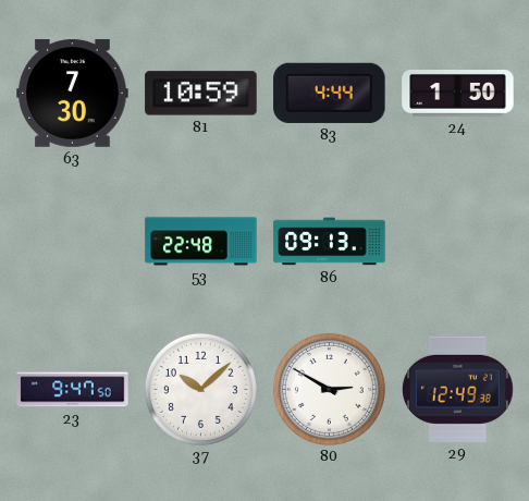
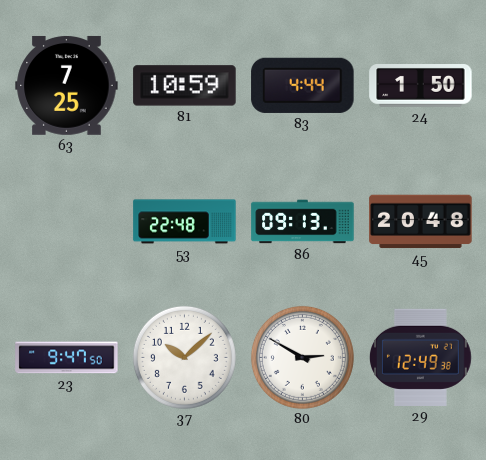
63: 7:30 -> 7:25
45: none -> 20:48
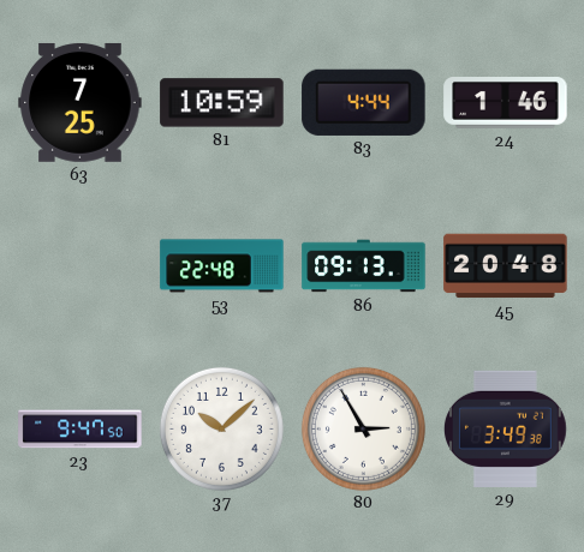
24: 1:50 -> 1:46
80: 2:50 -> 2:55
29: 12:49 -> 3:49
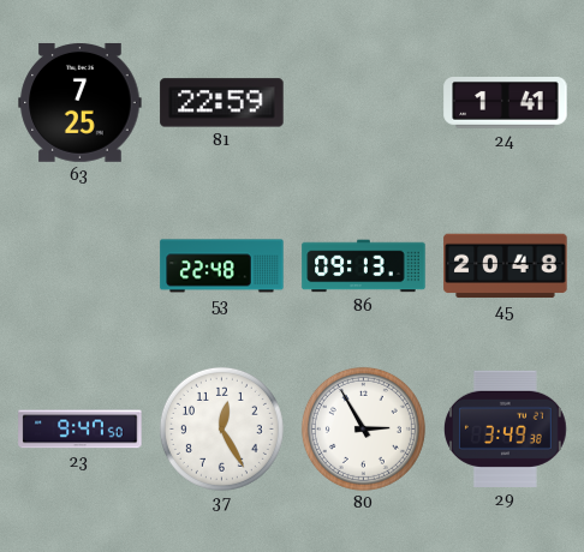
81: 10:59 -> 22:59
83: 4:44 -> none
24: 1:46 -> 1:41
37: 10:08 -> 12:25
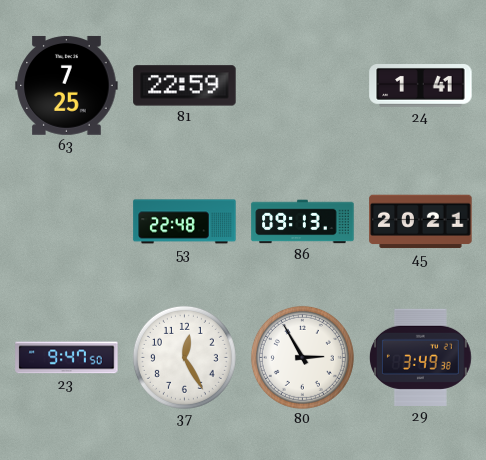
45: 20:48 -> 20:21
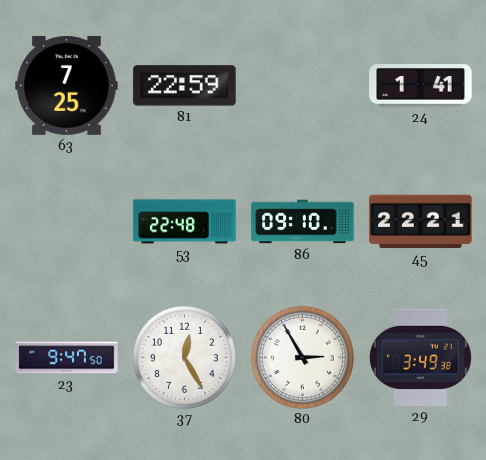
86: 09:13 -> 09:10
45: 20:21 -> 22:21
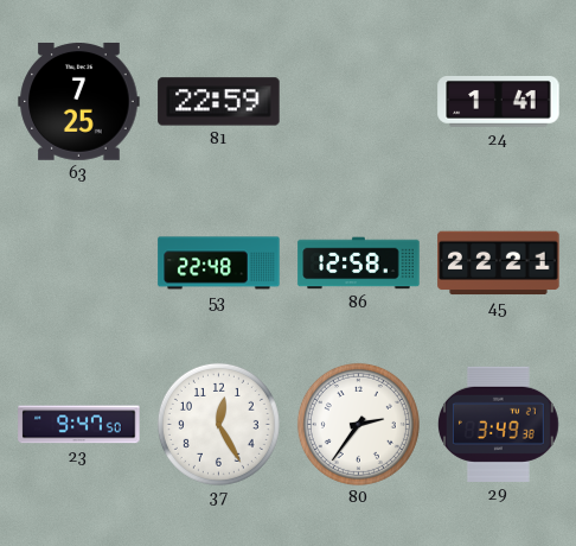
86: 09:10 -> 12:58
80: 2:55 -> 2:36
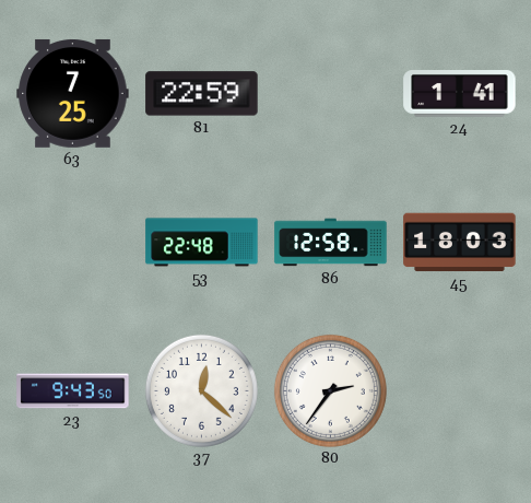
45: 22:21 -> 18:03
23: 9:47 -> 9:43
37: 12:25 -> 12:22
29: 3:49 -> none
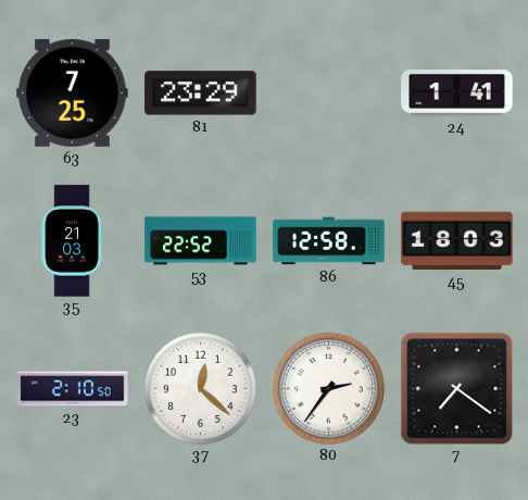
81: 22:59 -> 23:29
35: none -> 21:03
53: 22:48 -> 22:52
23: 9:43 -> 2:10
7: none -> 7:21
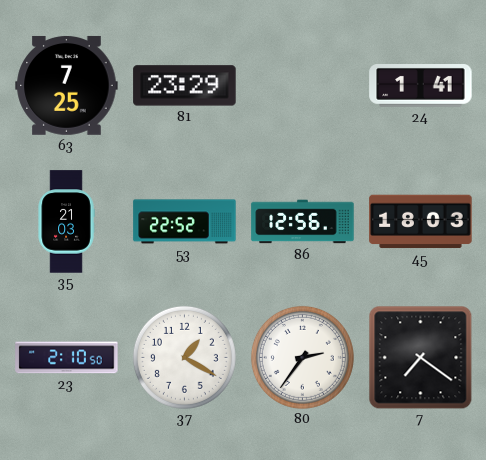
86: 12:58 -> 12:56
37: 12:22 -> 1:20
